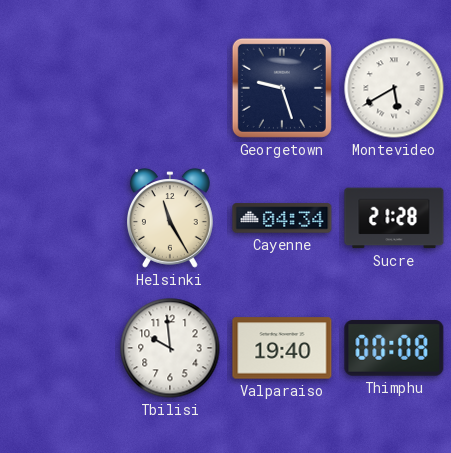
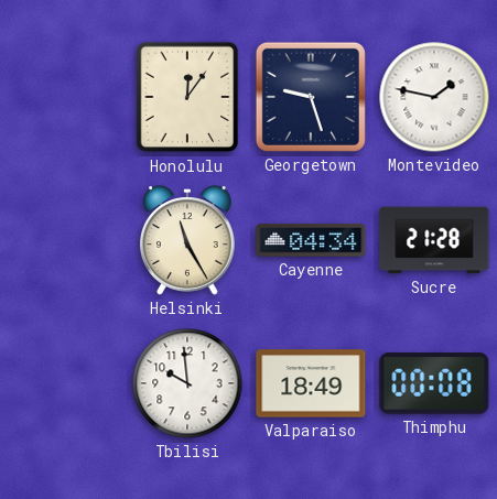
Honolulu: none -> 12:06
Montevideo: 5:40 -> 1:47
Valparaiso: 19:40 -> 18:49
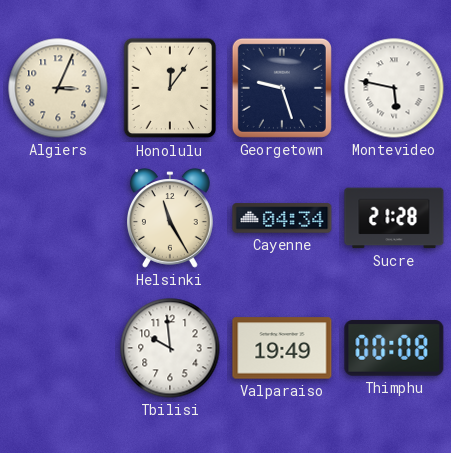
Algiers: none -> 3:04
Montevideo: 1:47 -> 5:47
Valparaiso: 18:49 -> 19:49
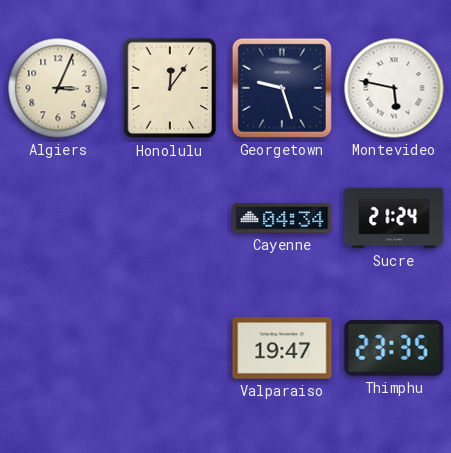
Helsinki: 11:25 -> none
Sucre: 21:28 -> 21:24
Tbilisi: 9:59 -> none
Valparaiso: 19:49 -> 19:47
Thimphu: 00:08 -> 23:35
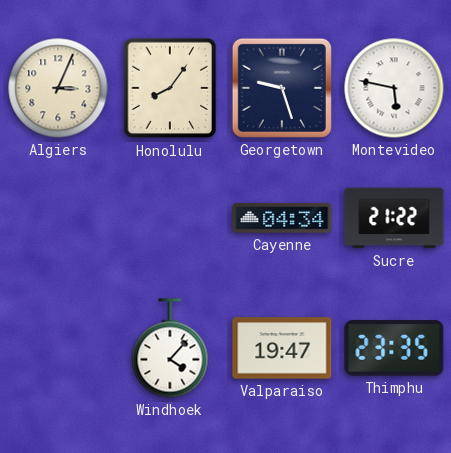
Honolulu: 12:06 -> 8:06
Sucre: 21:24 -> 21:22
Windhoek: none -> 4:07
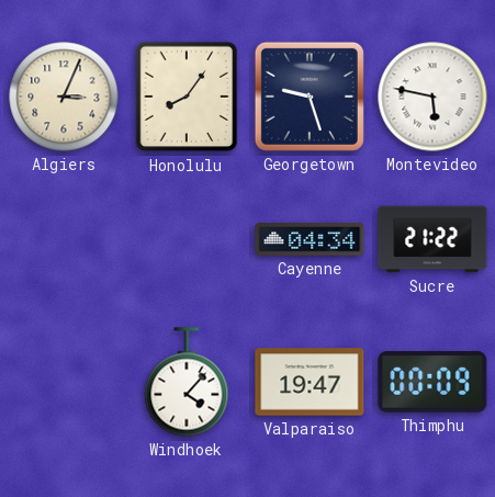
Thimphu: 23:35 -> 00:09
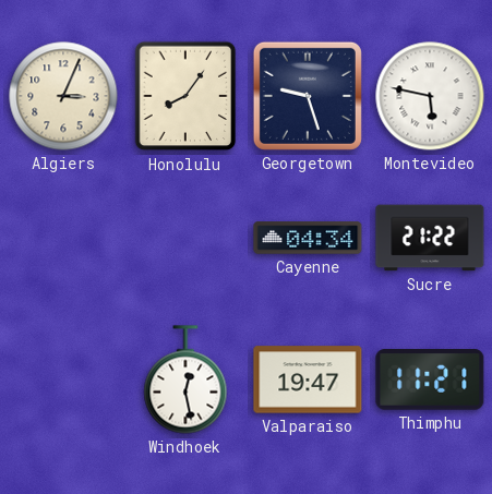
Windhoek: 4:07 -> 12:28
Thimphu: 00:09 -> 11:21
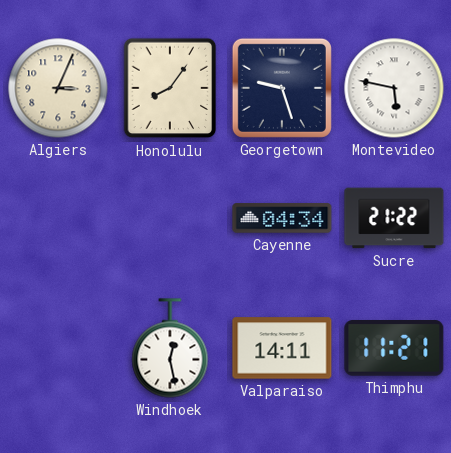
Valparaiso: 19:47 -> 14:11
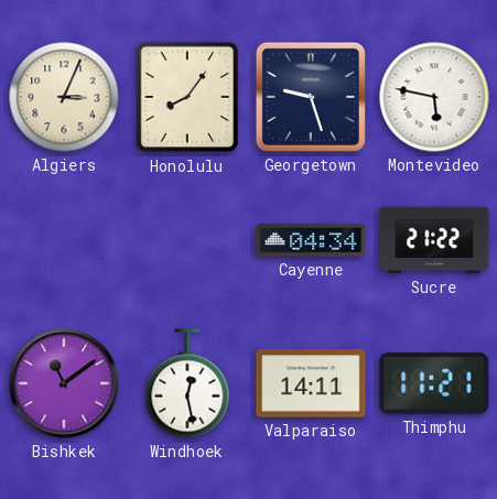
Bishkek: none -> 11:09
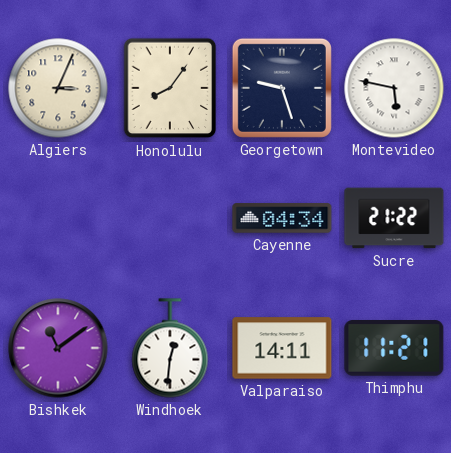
Windhoek: 12:28 -> 12:31
